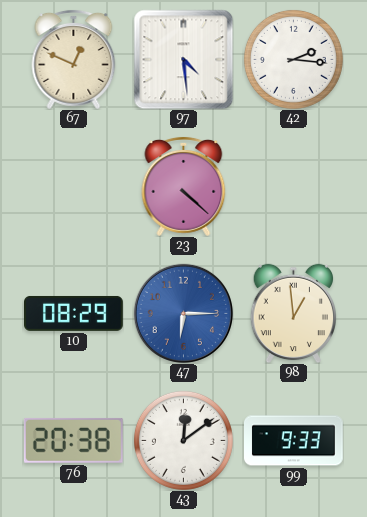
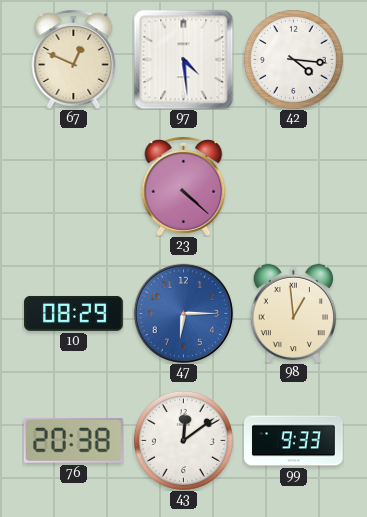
42: 2:16 -> 4:16
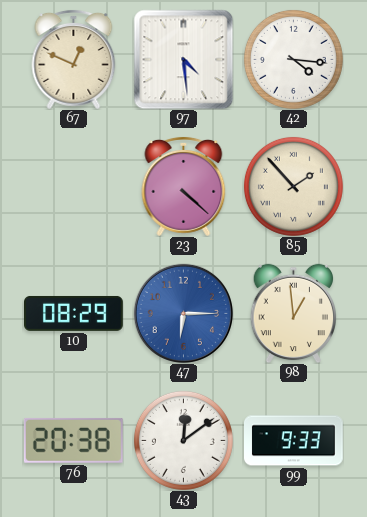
85: none -> 1:53
